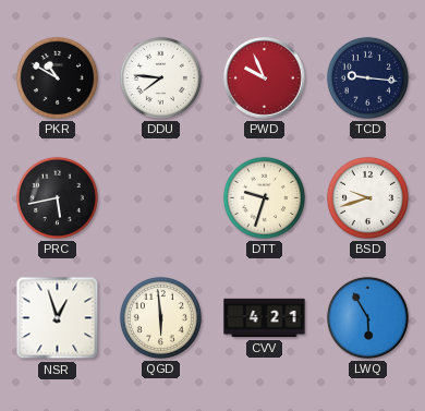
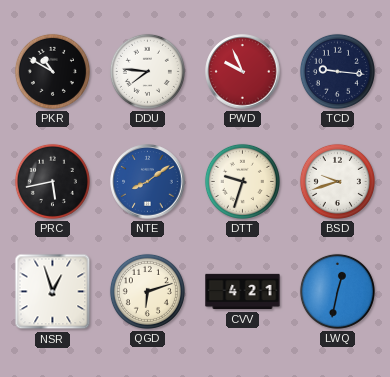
NTE: none -> 8:09
QGD: 5:59 -> 6:12
LWQ: 5:55 -> 12:32
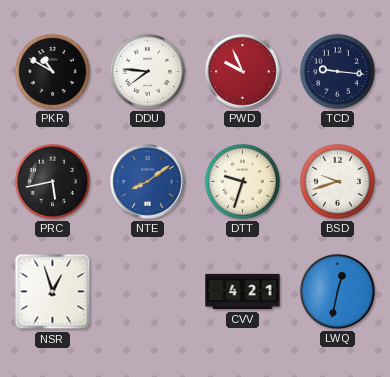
QGD: 6:12 -> none
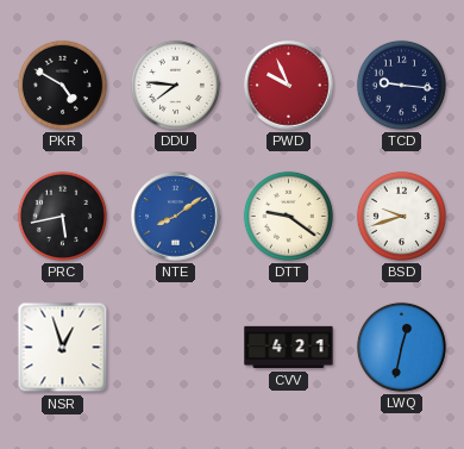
PKR: 10:50 -> 4:50
DTT: 9:33 -> 9:21
